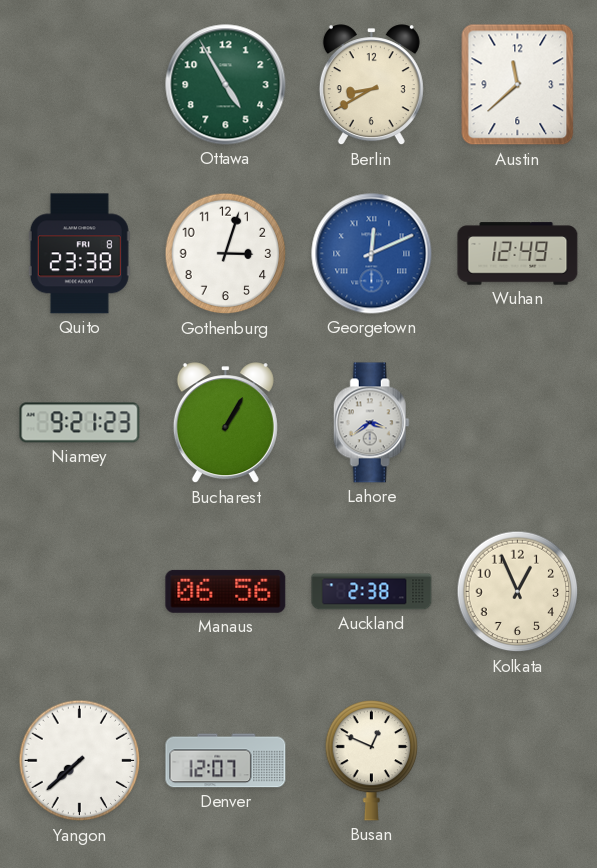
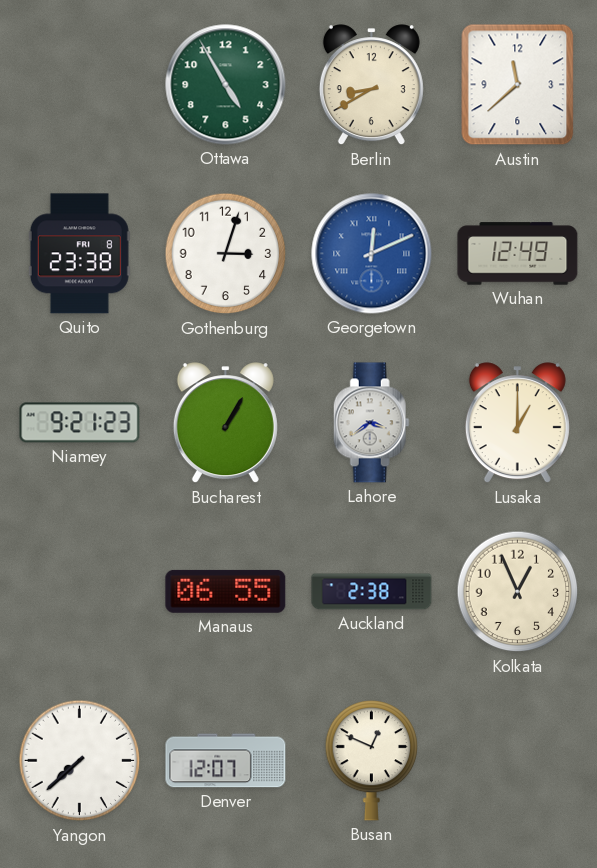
Lusaka: none -> 1:00
Manaus: 06:56 -> 06:55
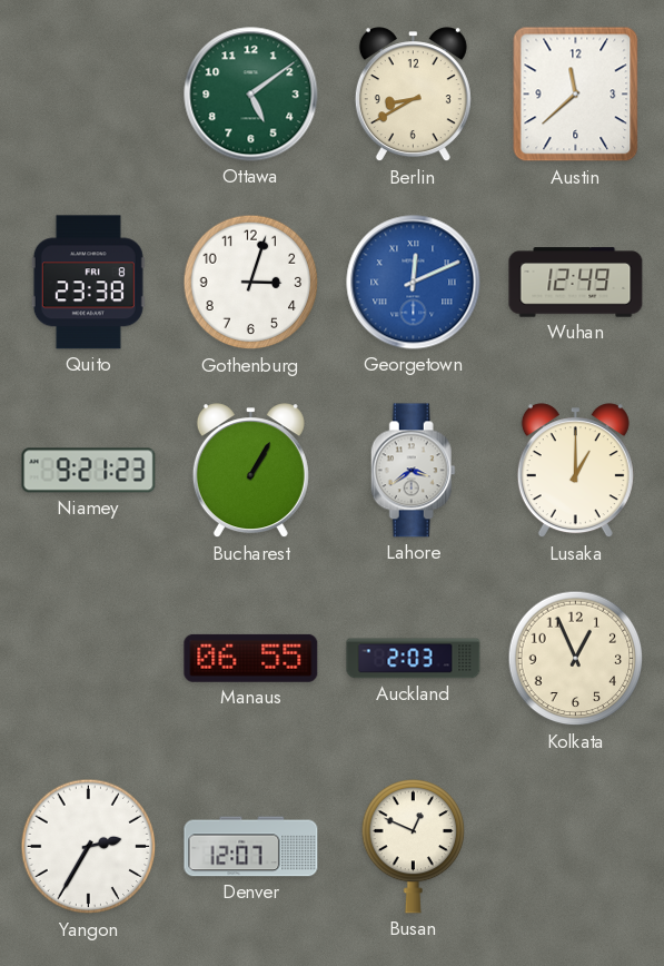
Ottawa: 4:55 -> 5:09
Auckland: 2:38 -> 2:03
Yangon: 7:38 -> 2:35
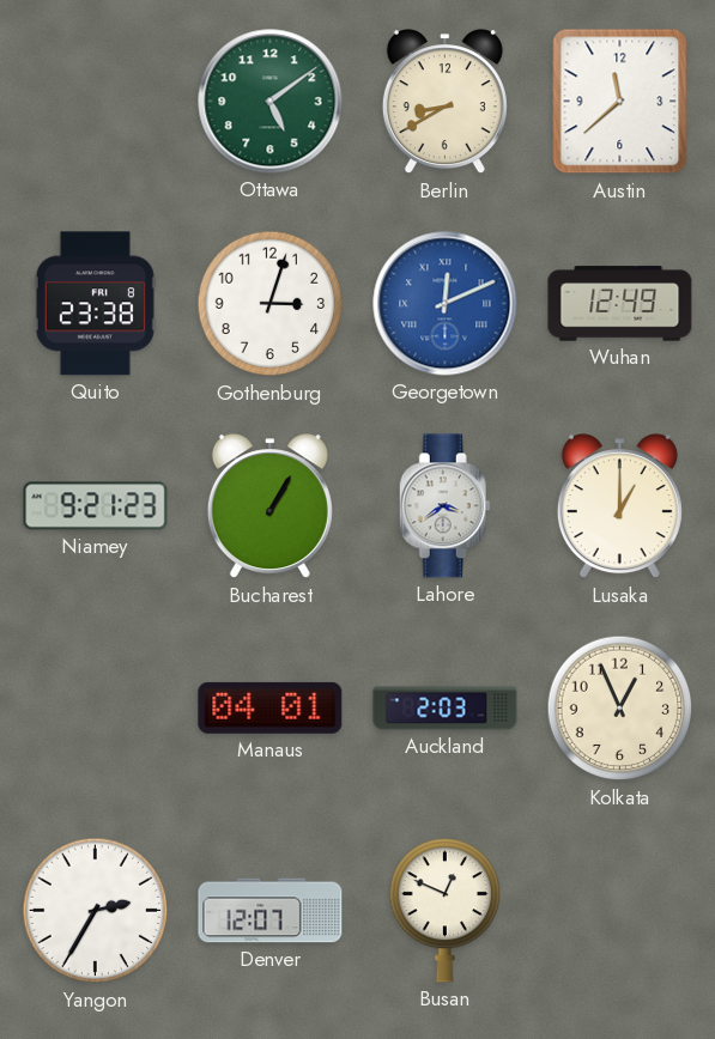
Manaus: 06:55 -> 04:01
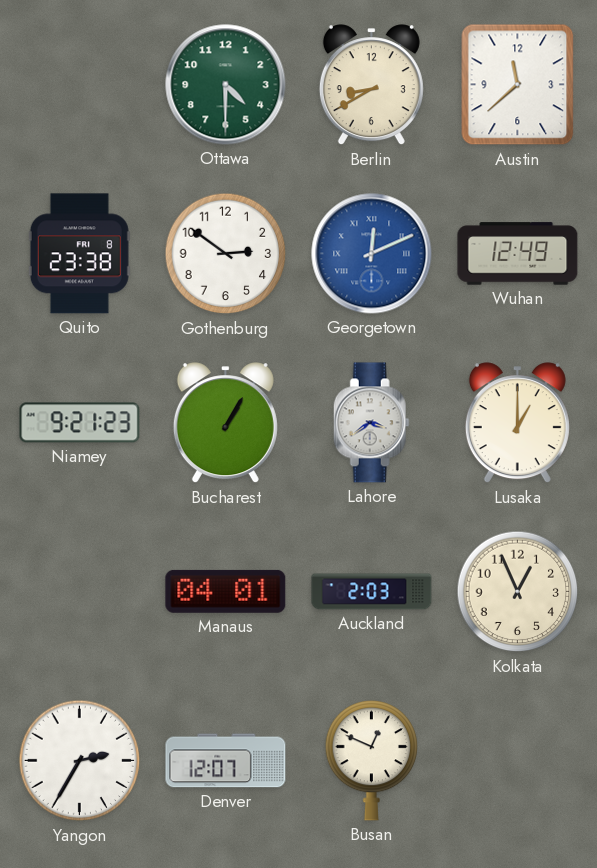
Ottawa: 5:09 -> 4:30
Gothenburg: 3:03 -> 2:51
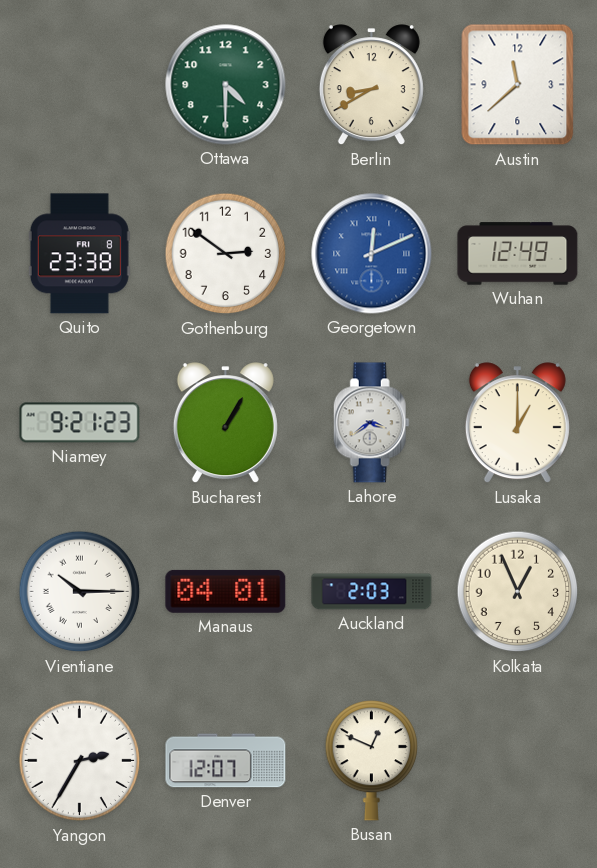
Vientiane: none -> 10:15
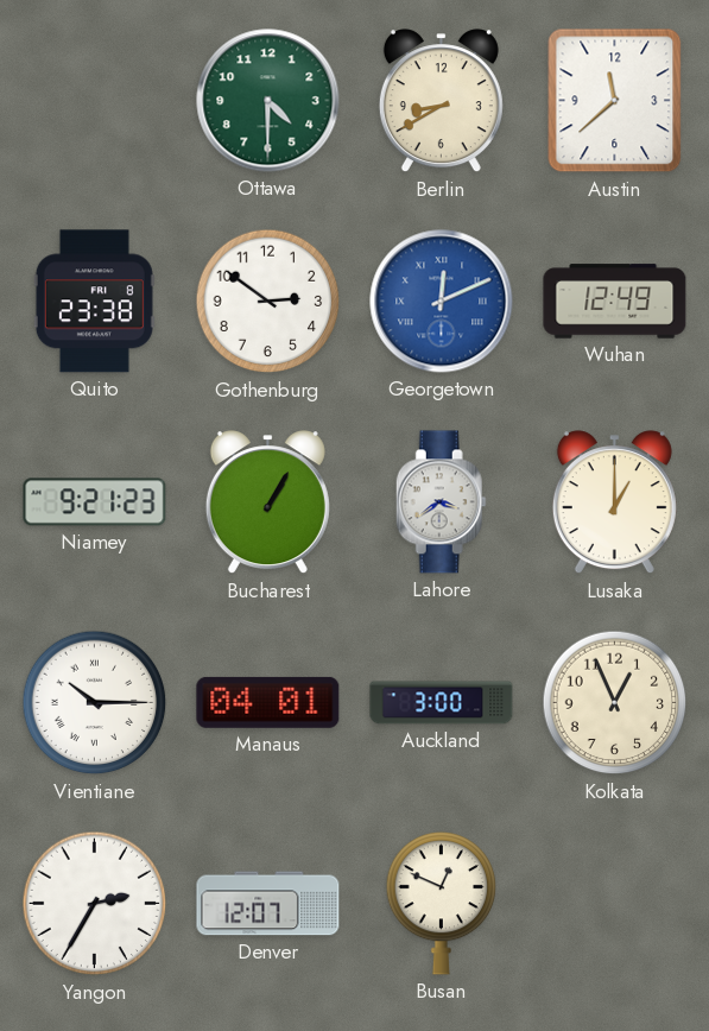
Auckland: 2:03 -> 3:00
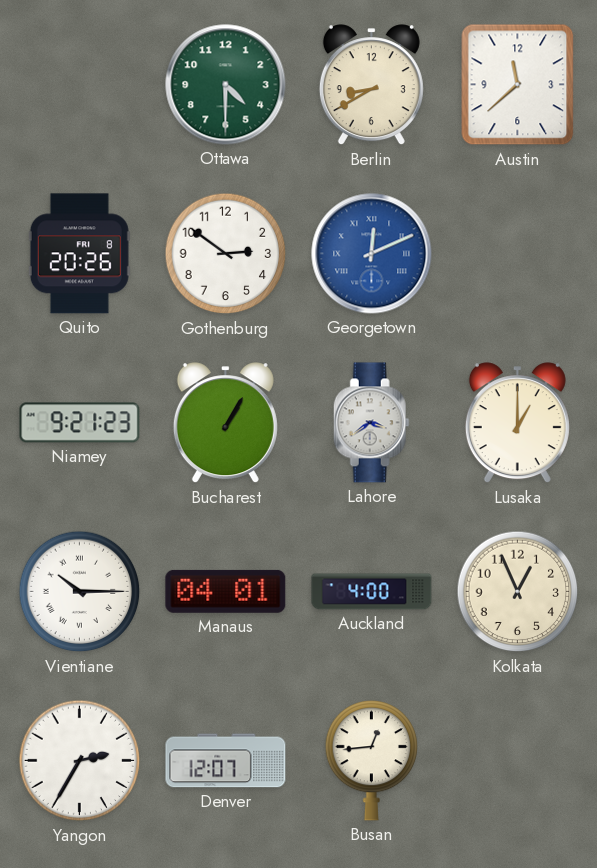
Quito: 23:38 -> 20:26
Wuhan: 12:49 -> none
Auckland: 3:00 -> 4:00
Busan: 12:49 -> 12:44
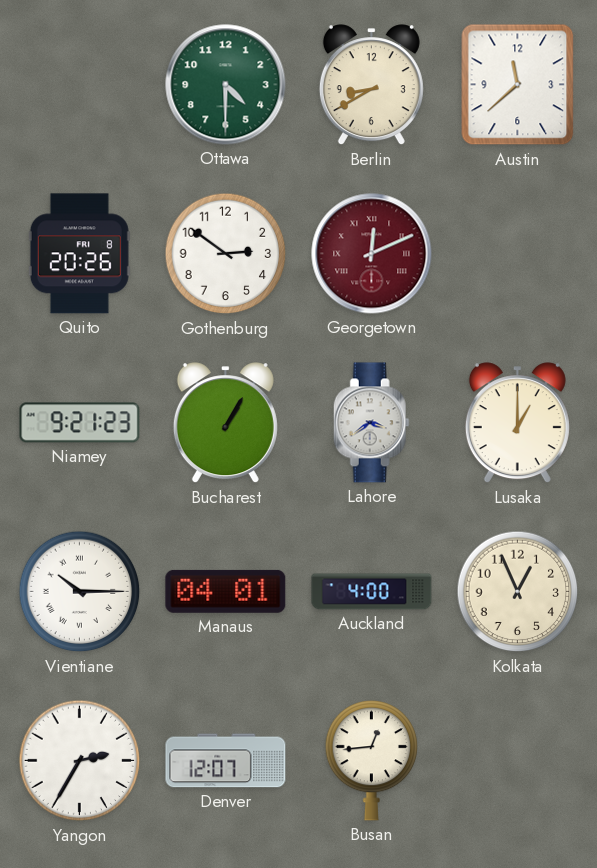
Georgetown dial: blue -> burgundy
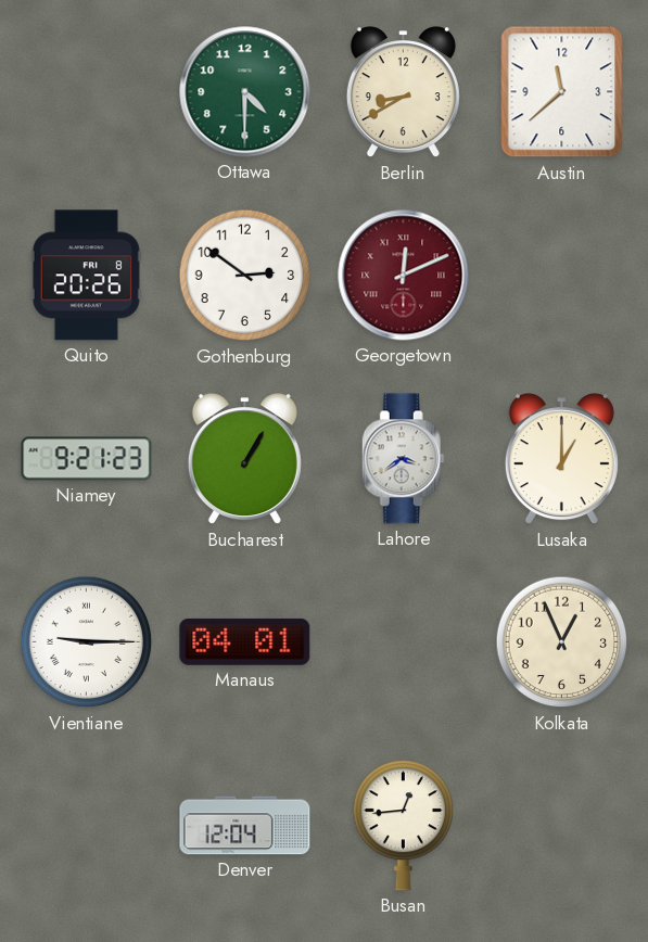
Vientiane: 10:15 -> 9:15
Auckland: 4:00 -> none
Yangon: 2:35 -> none
Denver: 12:07 -> 12:04
